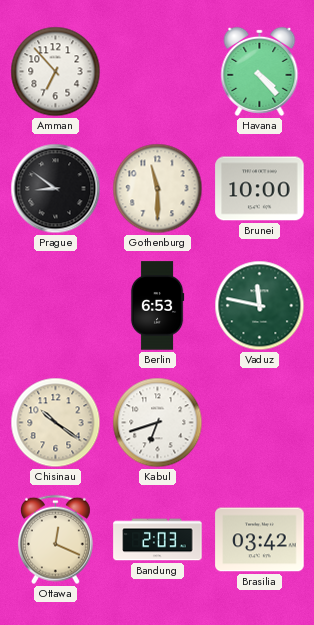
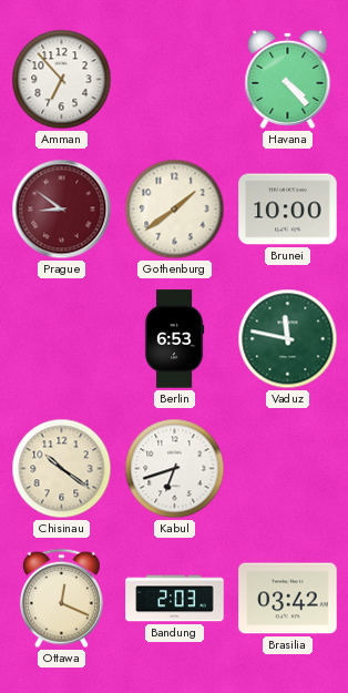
Prague dial: black -> burgundy
Gothenburg: 11:30 -> 1:39
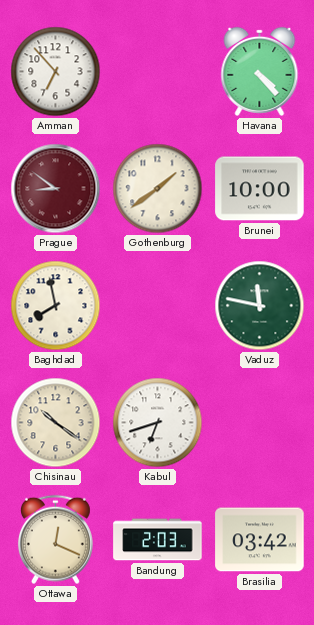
Baghdad: none -> 7:58
Berlin: 6:53 -> none
